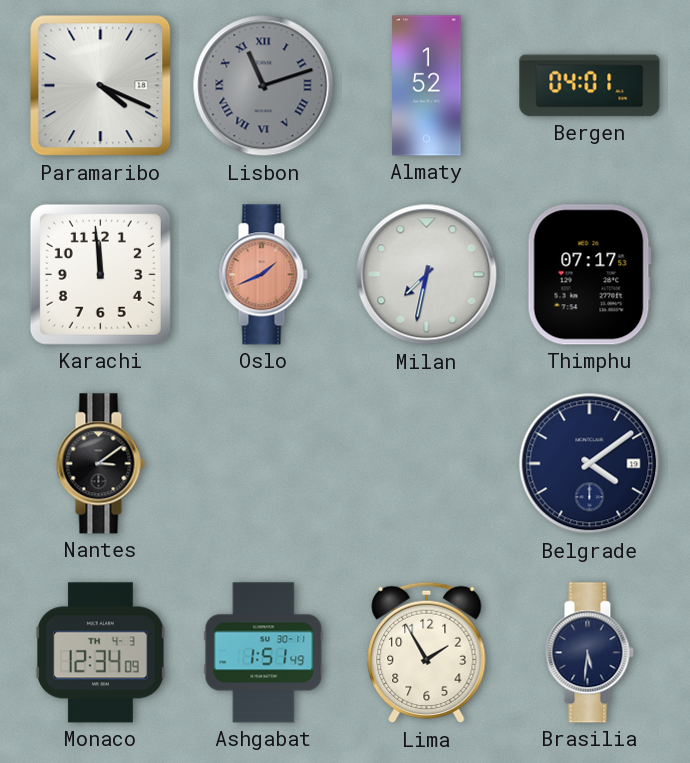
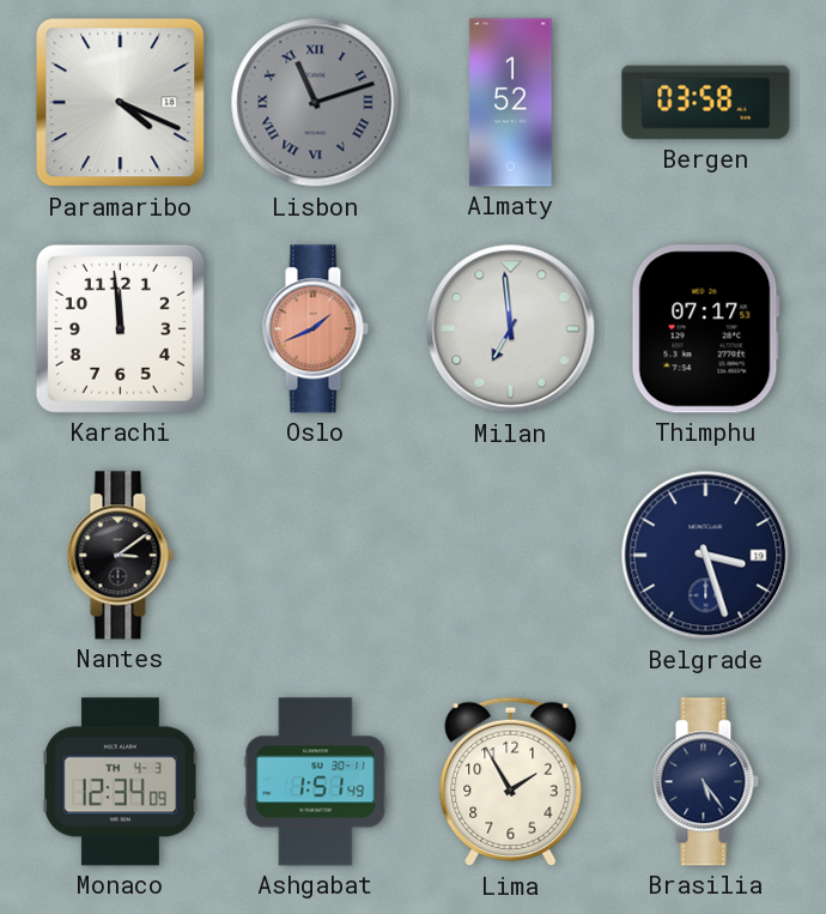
Bergen: 04:01 -> 03:58
Milan: 7:32 -> 6:59
Belgrade: 4:09 -> 3:27
Brasilia: 5:31 -> 5:24
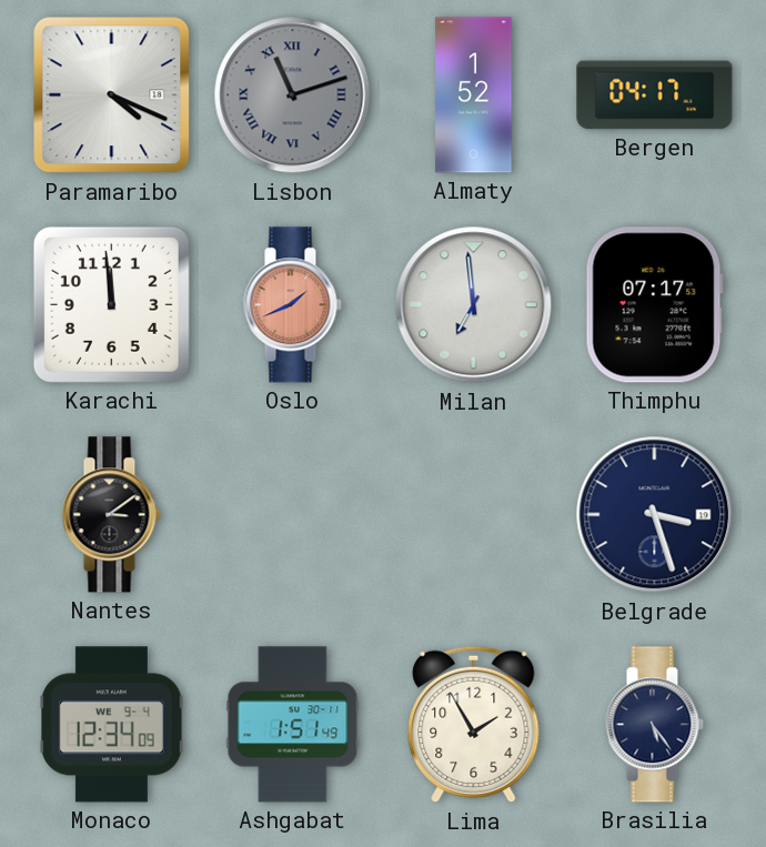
Bergen: 03:58 -> 04:17
Monaco date: TH 4-3 -> WE 9-4
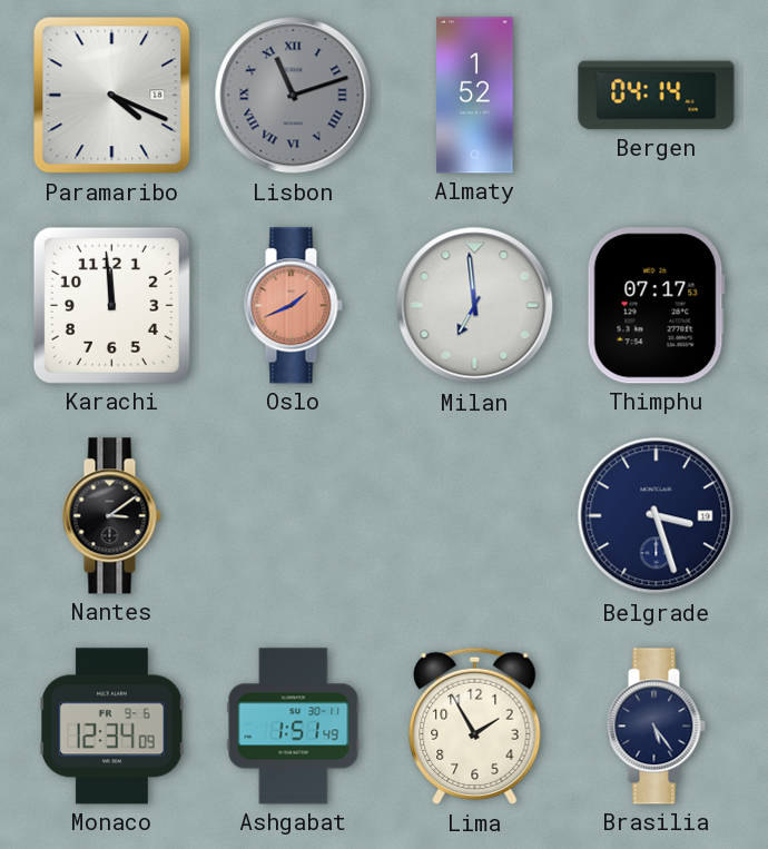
Bergen: 04:17 -> 04:14
Monaco date: WE 9-4 -> FR 9-6
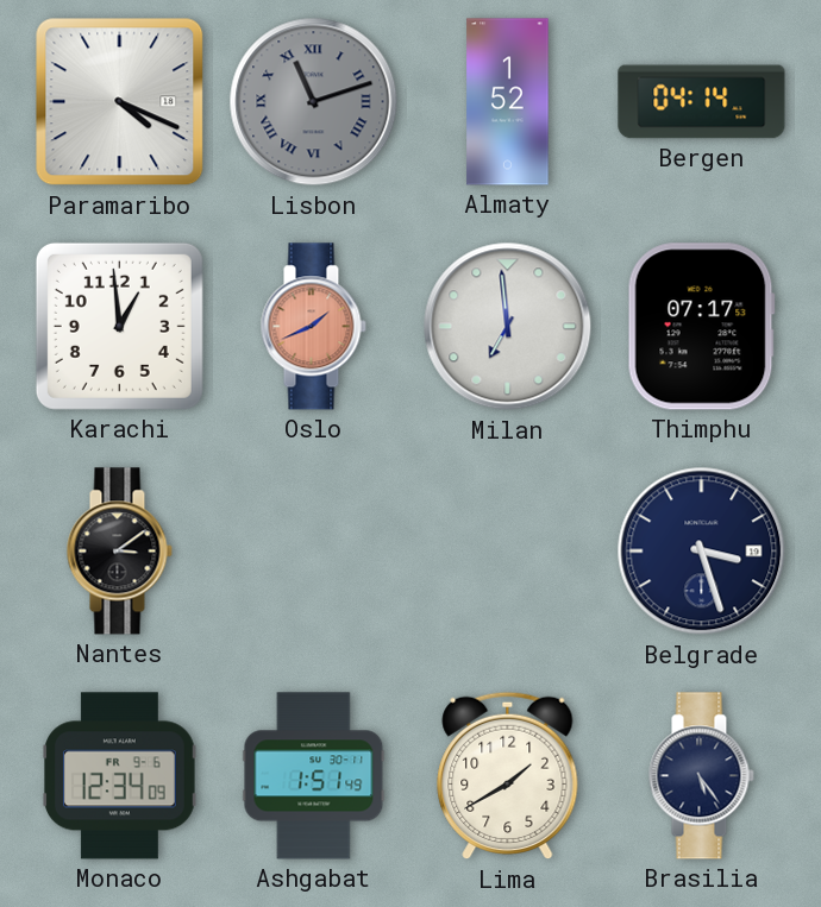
Karachi: 11:59 -> 12:59
Lima: 1:55 -> 1:40
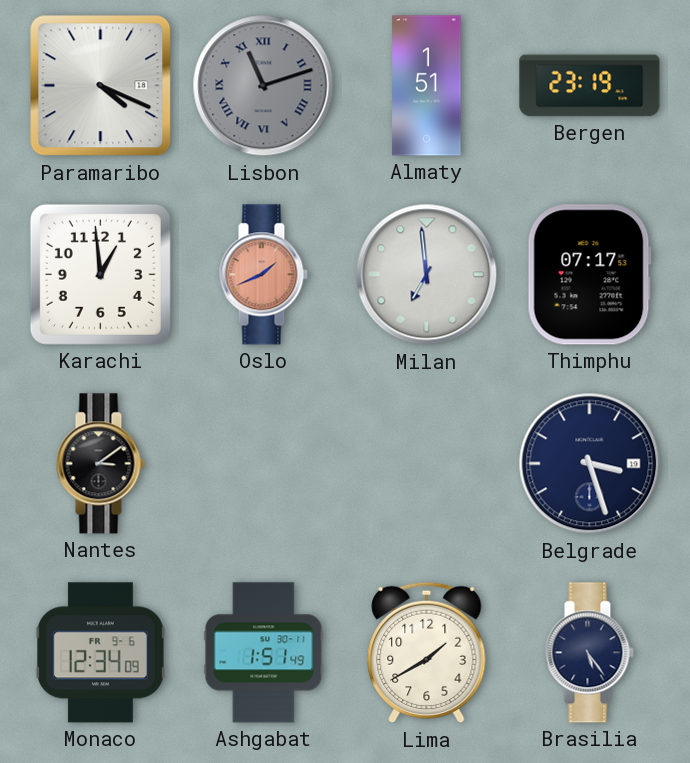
Almaty: 1:52 -> 1:51
Bergen: 04:14 -> 23:19
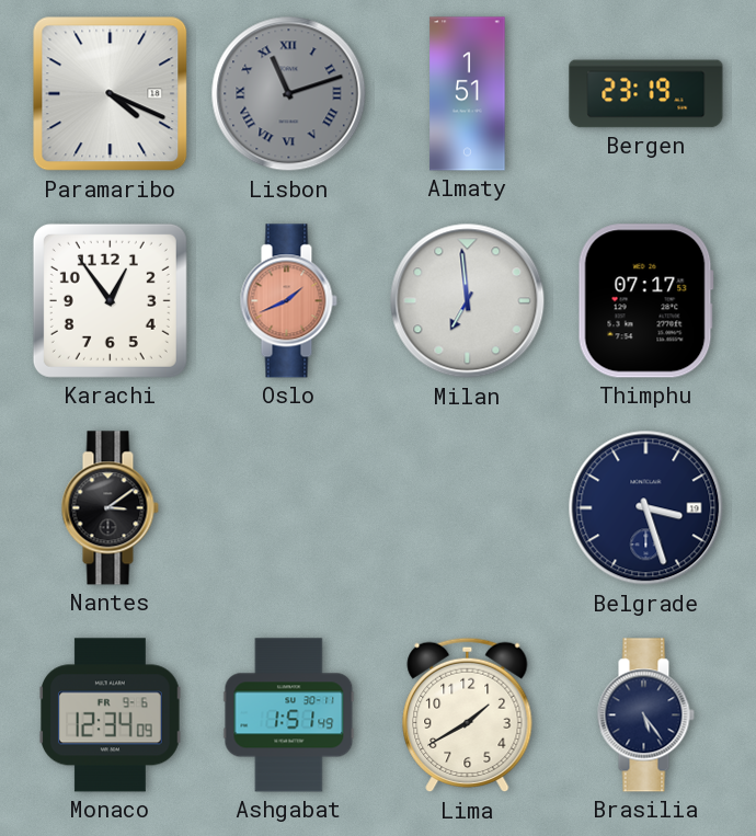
Karachi: 12:59 -> 12:54
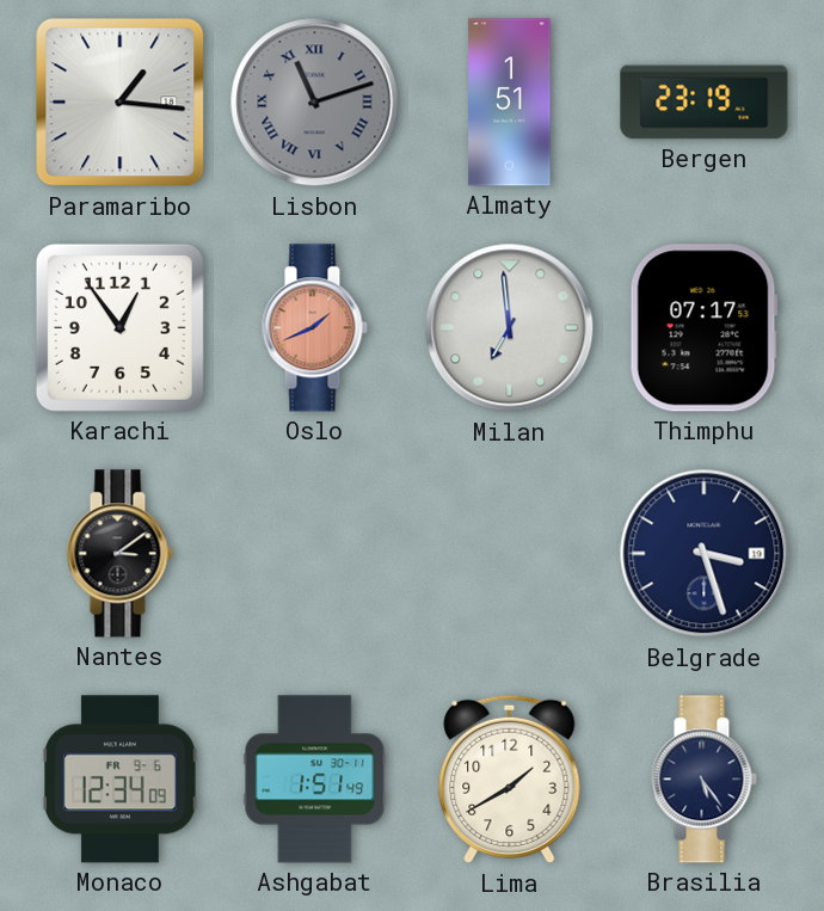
Paramaribo: 4:19 -> 1:16
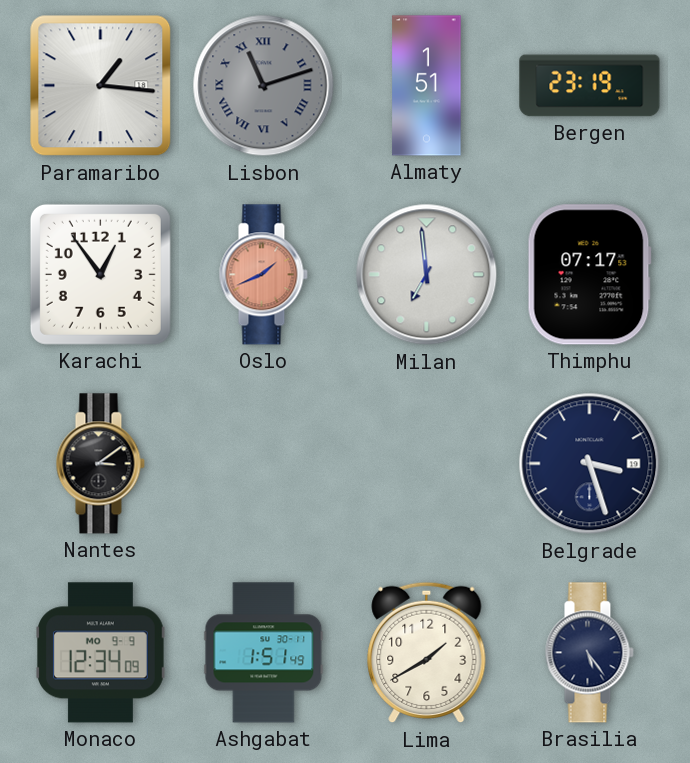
Monaco date: FR 9-6 -> MO 9-9
